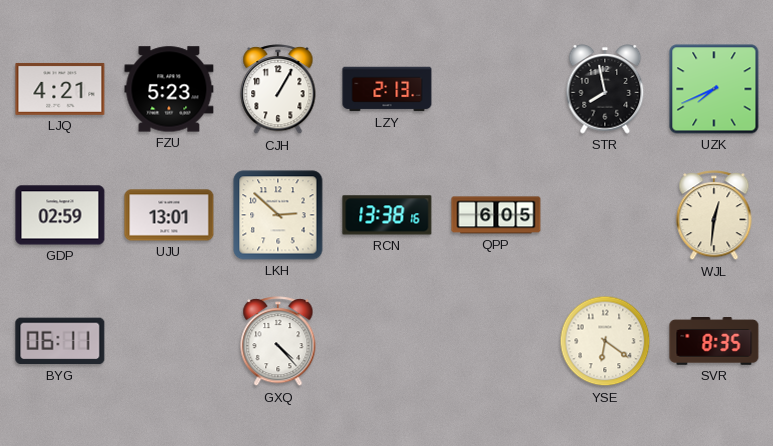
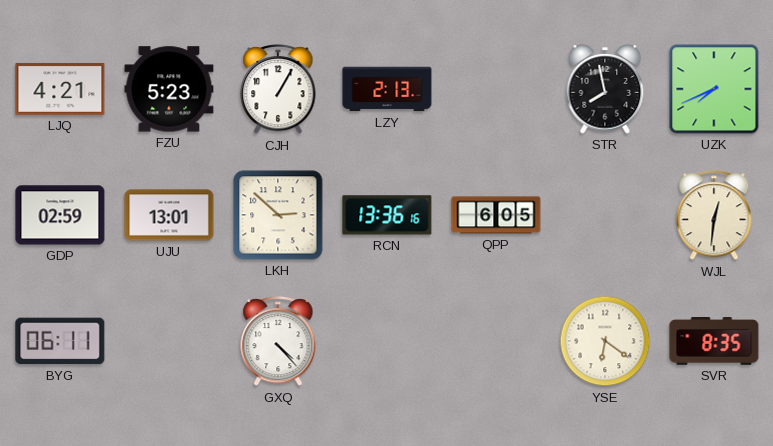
RCN: 13:38 -> 13:36
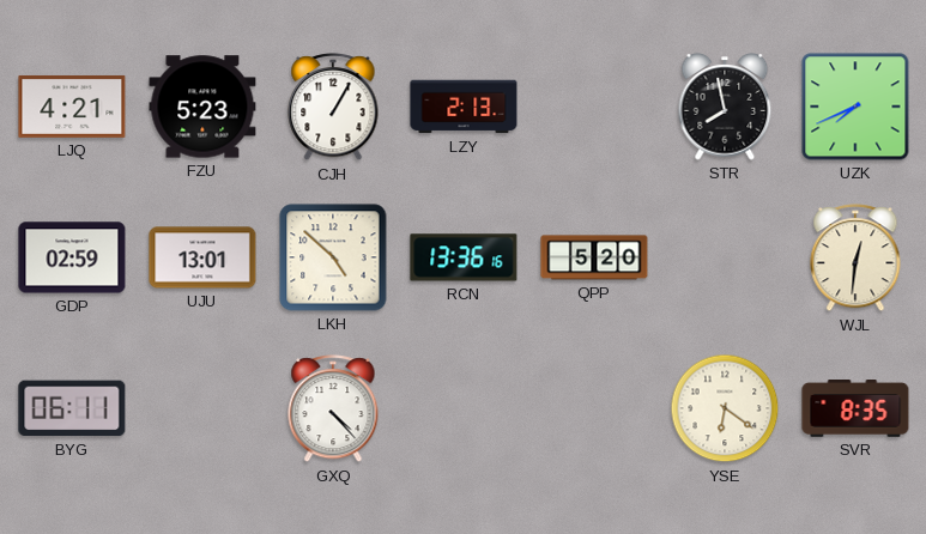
LKH: 2:52 -> 4:52
QPP: 6:05 -> 5:20
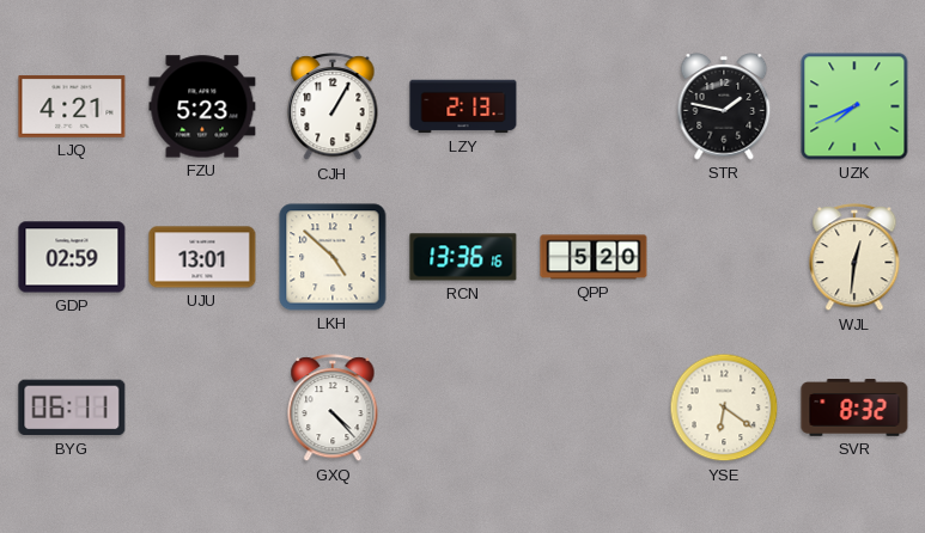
STR: 7:58 -> 1:47
SVR: 8:35 -> 8:32
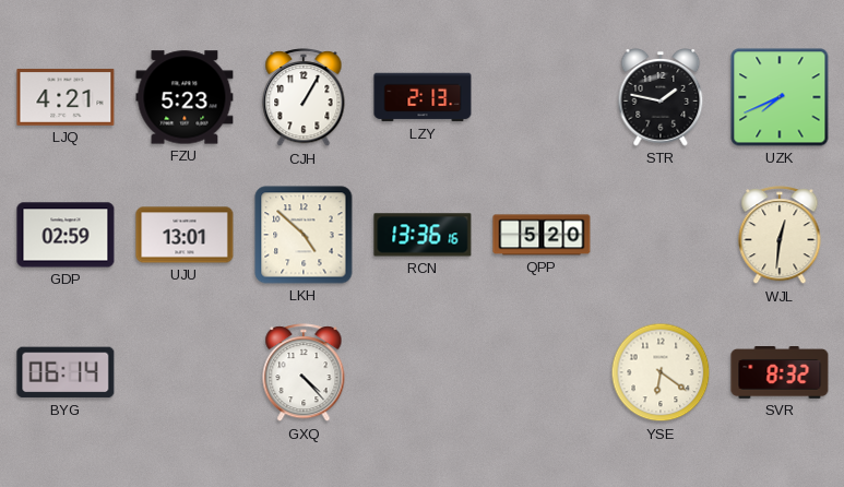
BYG: 06:11 -> 06:14
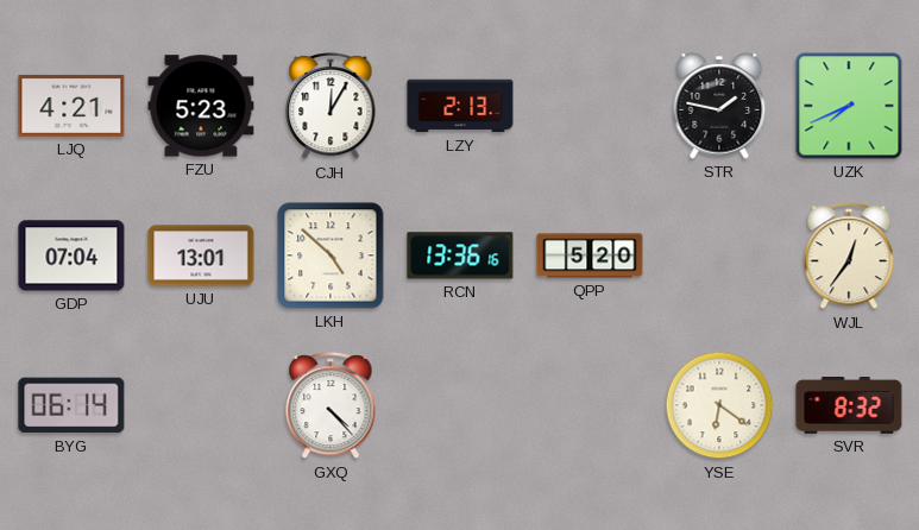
CJH: 1:05 -> 12:05
GDP: 02:59 -> 07:04
WJL: 12:31 -> 12:36
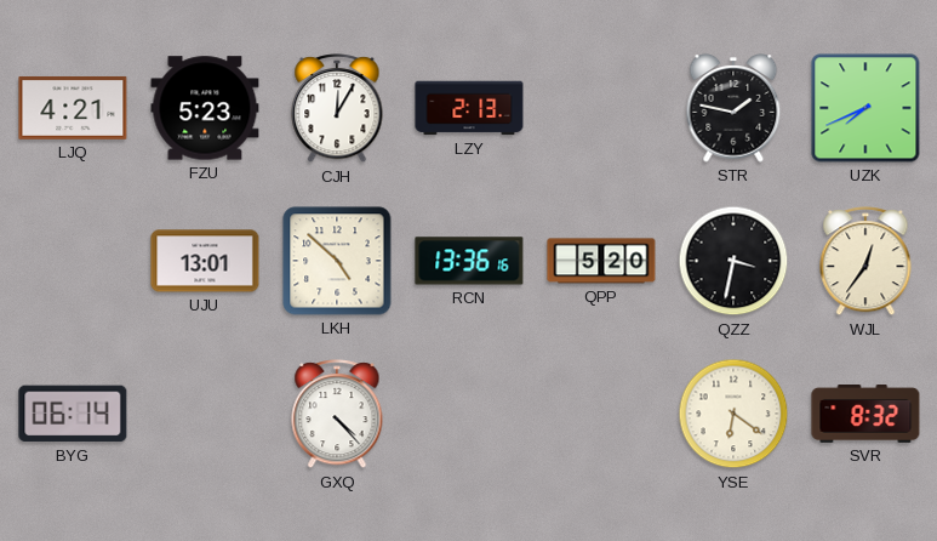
GDP: 07:04 -> none
QZZ: none -> 3:32
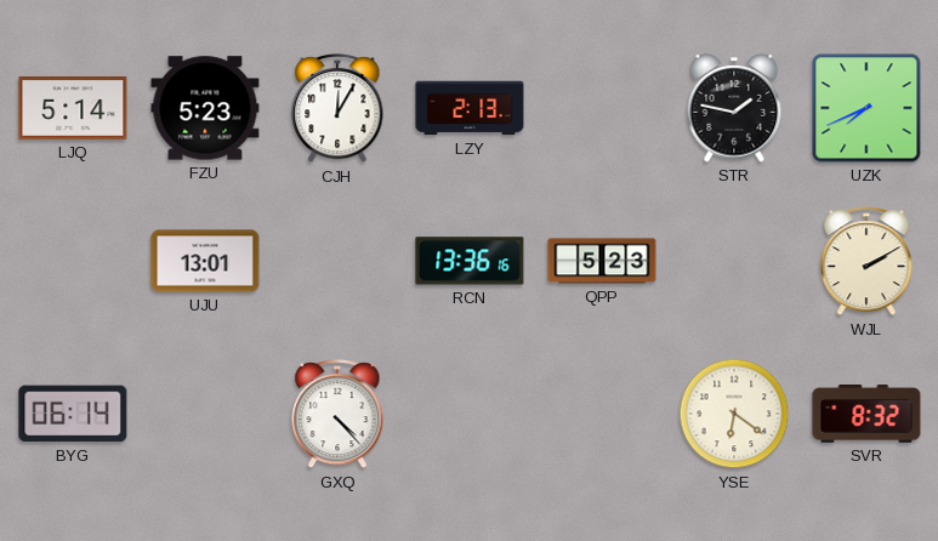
LJQ: 4:21 -> 5:14
LKH: 4:52 -> none
QPP: 5:20 -> 5:23
QZZ: 3:32 -> none
WJL: 12:36 -> 2:10
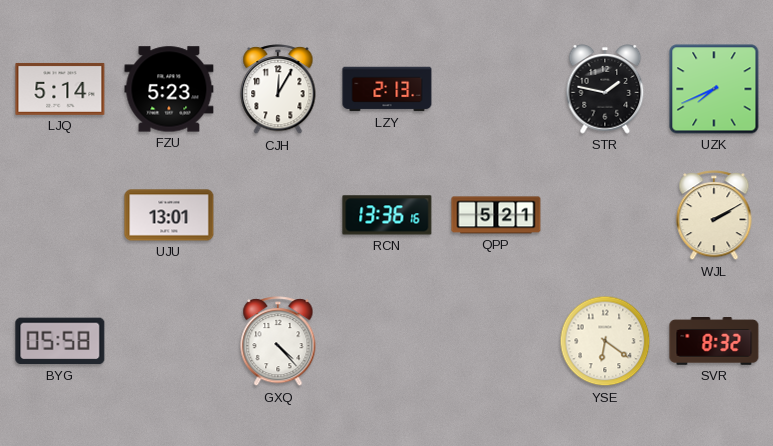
QPP: 5:23 -> 5:21
BYG: 06:14 -> 05:58
